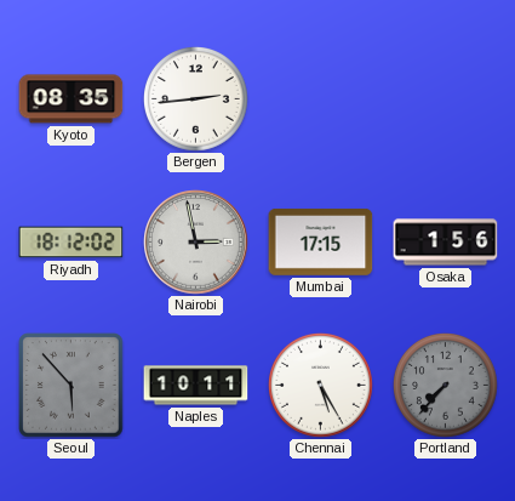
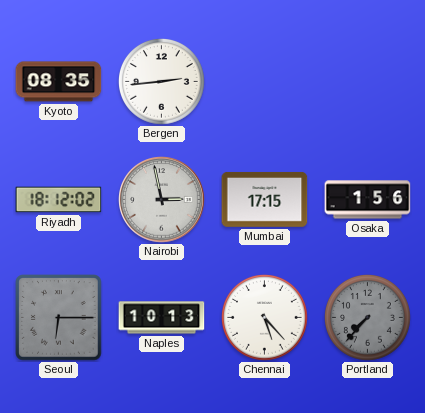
Seoul: 5:53 -> 6:15
Naples: 10:11 -> 10:13
Chennai: 5:25 -> 5:23
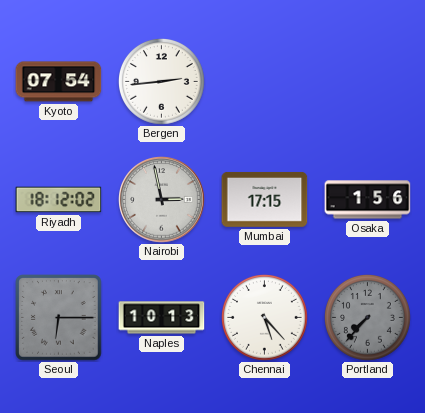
Kyoto: 08:35 -> 07:54
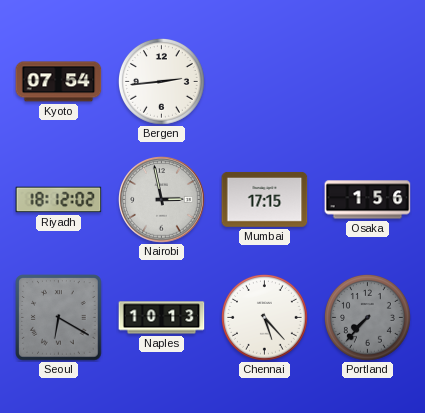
Seoul: 6:15 -> 6:20
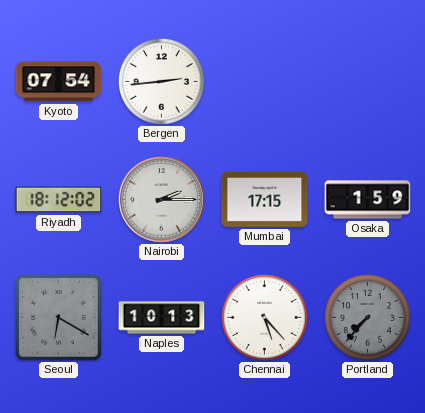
Nairobi: 2:58 -> 2:15
Osaka: 1:56 -> 1:59
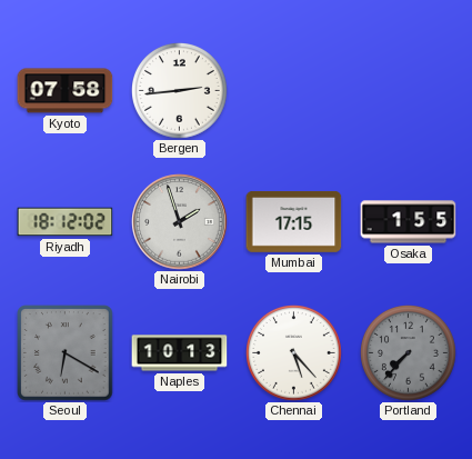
Kyoto: 07:54 -> 07:58
Nairobi: 2:15 -> 1:57
Osaka: 1:59 -> 1:55
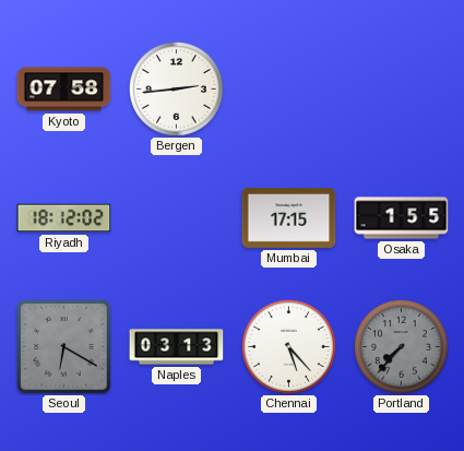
Nairobi: 1:57 -> none
Naples: 10:13 -> 03:13
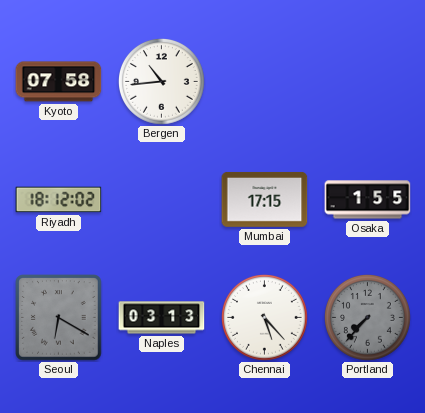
Bergen: 2:44 -> 10:44
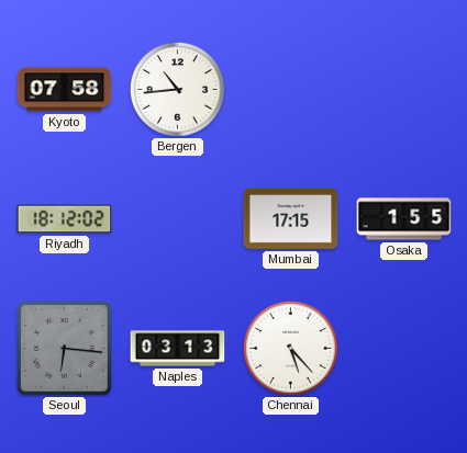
Seoul: 6:20 -> 6:16
Portland: 7:37 -> none
